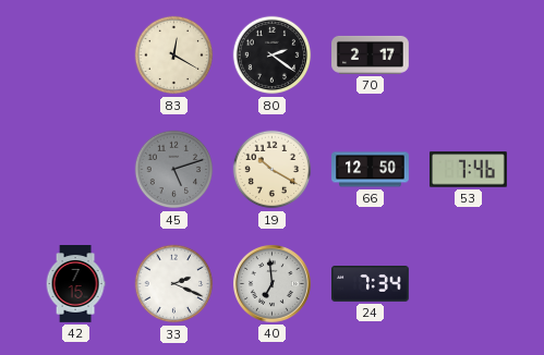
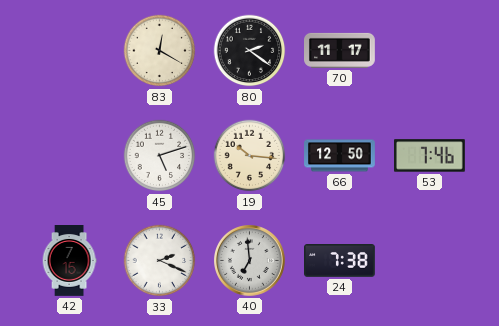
70: 2:17 -> 11:17
45 dial: grey -> white
19: 10:20 -> 10:16
24: 7:34 -> 7:38
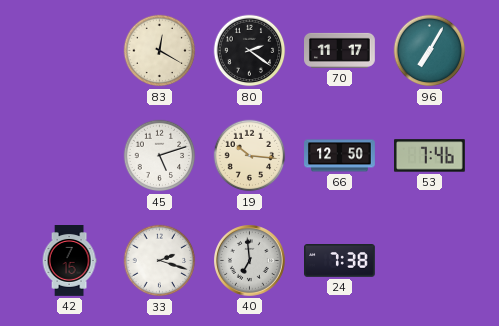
96: none -> 7:05
33: 2:19 -> 2:18
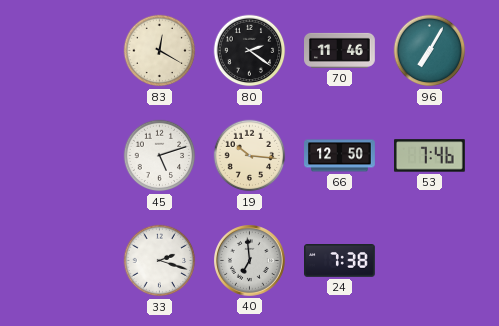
70: 11:17 -> 11:46
42: 7:15 -> none
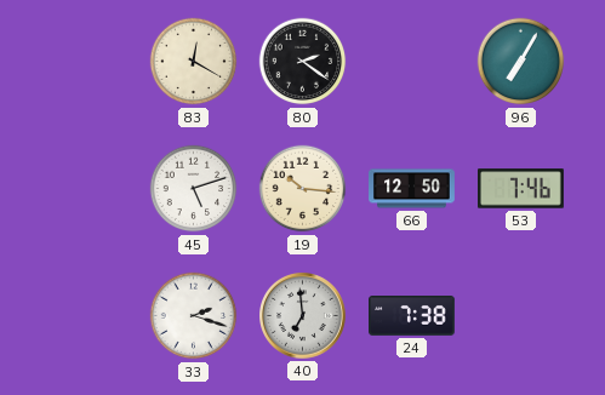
70: 11:46 -> none
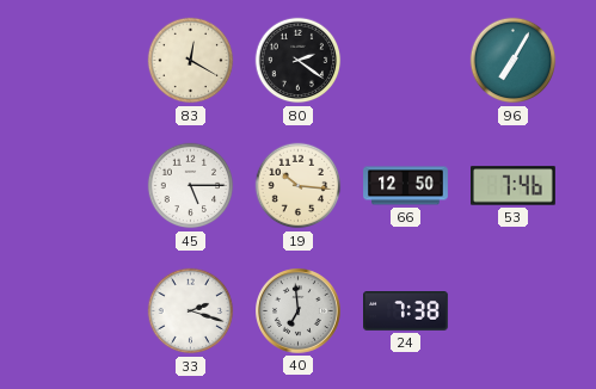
45: 5:12 -> 5:15
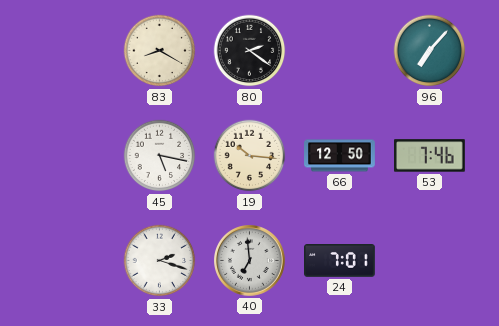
83: 12:20 -> 8:20
96: 7:05 -> 7:07
45: 5:15 -> 5:17
24: 7:38 -> 7:01
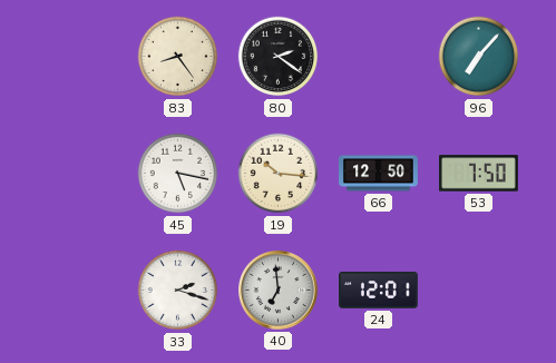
83: 8:20 -> 8:24
53: 7:46 -> 7:50
24: 7:01 -> 12:01
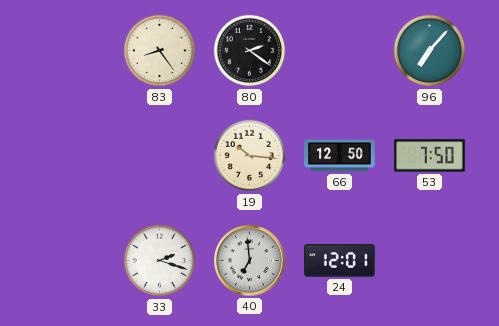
45: 5:17 -> none
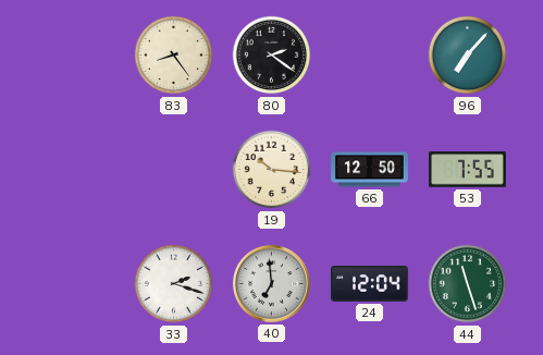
53: 7:50 -> 7:55
24: 12:01 -> 12:04
44: none -> 11:27
